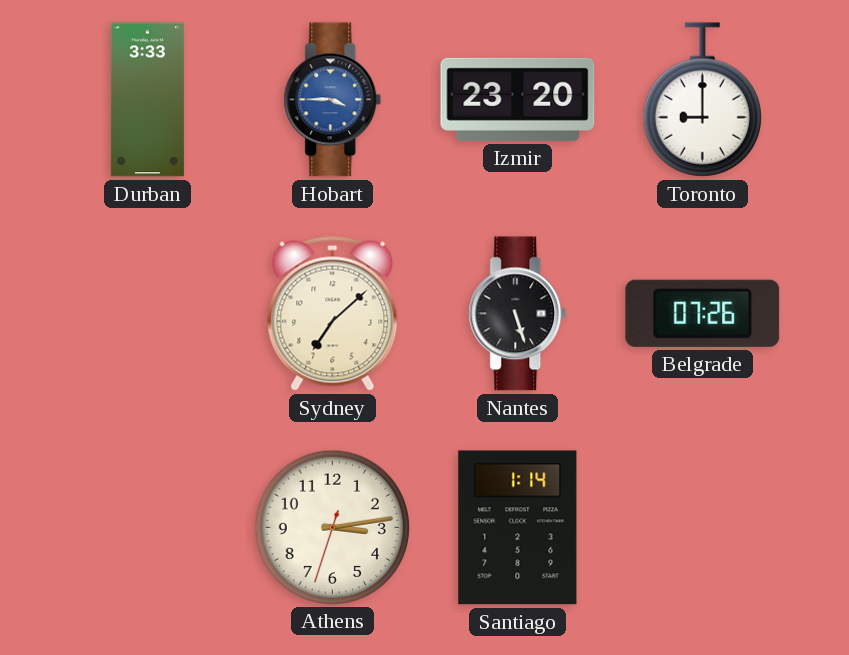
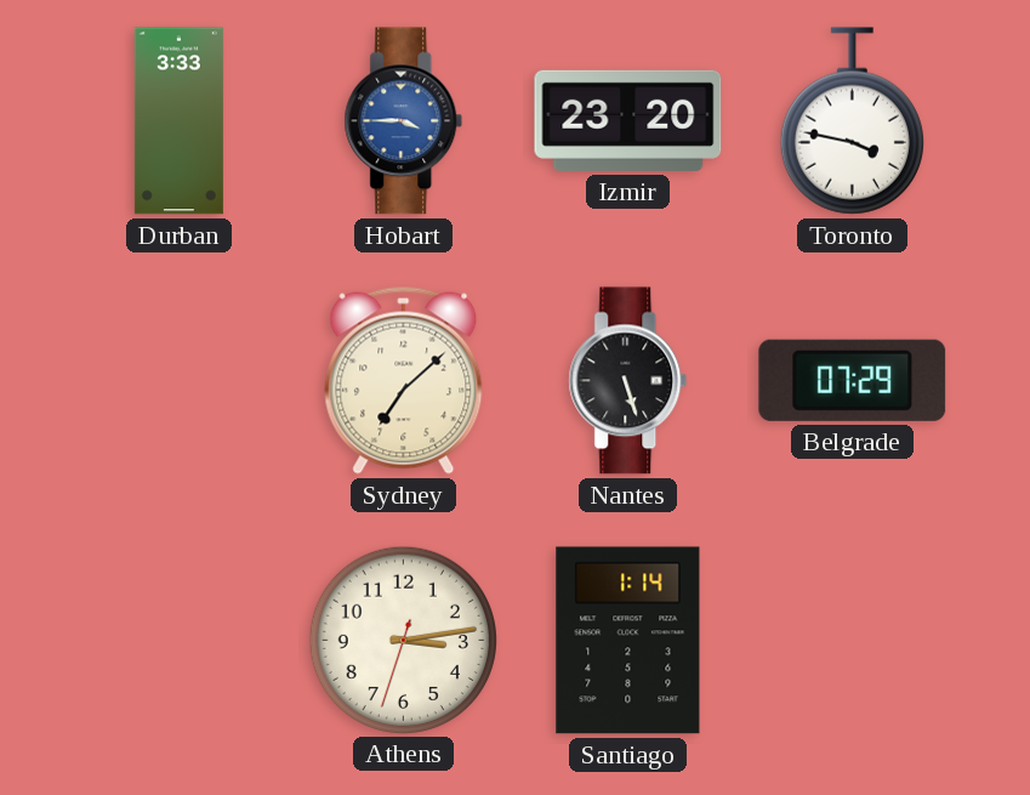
Toronto: 9:00 -> 3:47
Belgrade: 07:26 -> 07:29
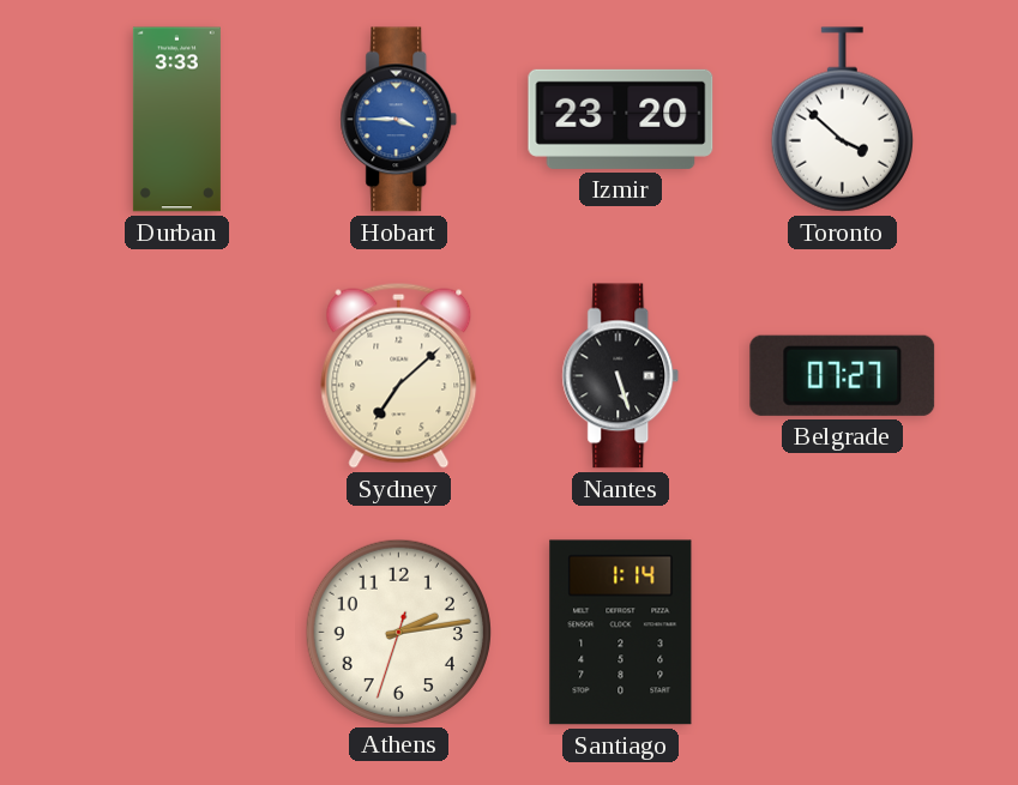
Toronto: 3:47 -> 3:52
Belgrade: 07:29 -> 07:27
Athens: 3:13 -> 2:13
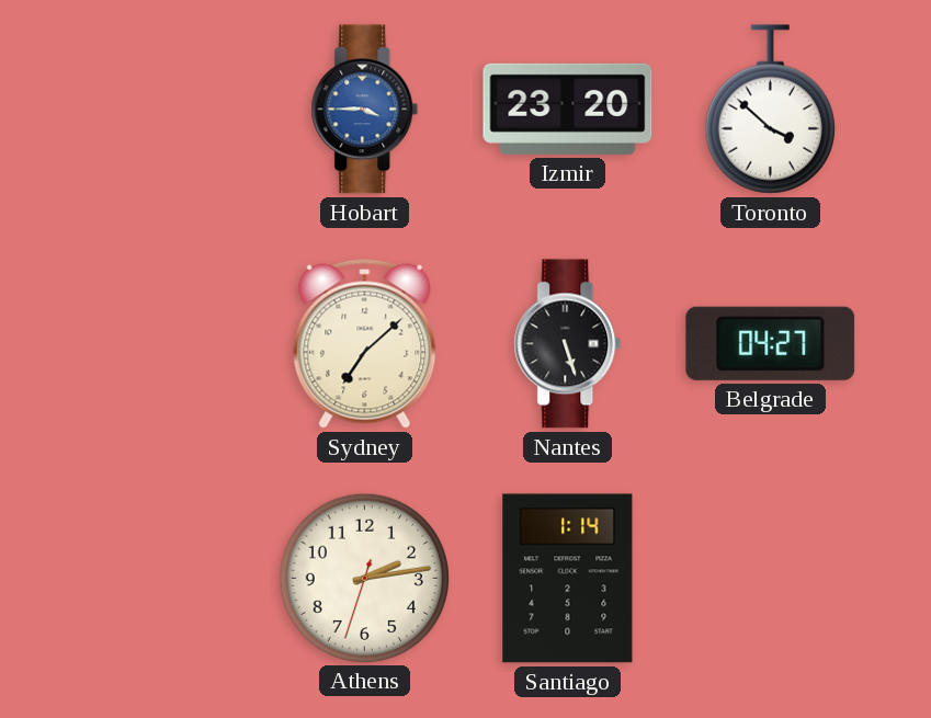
Durban: 3:33 -> none
Belgrade: 07:27 -> 04:27
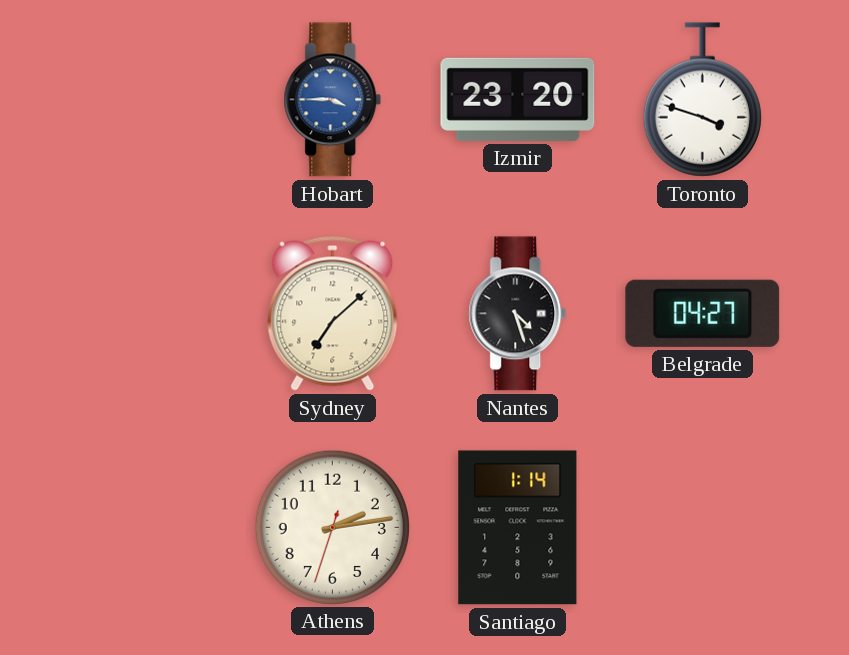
Toronto: 3:52 -> 3:48
Nantes: 5:27 -> 4:27
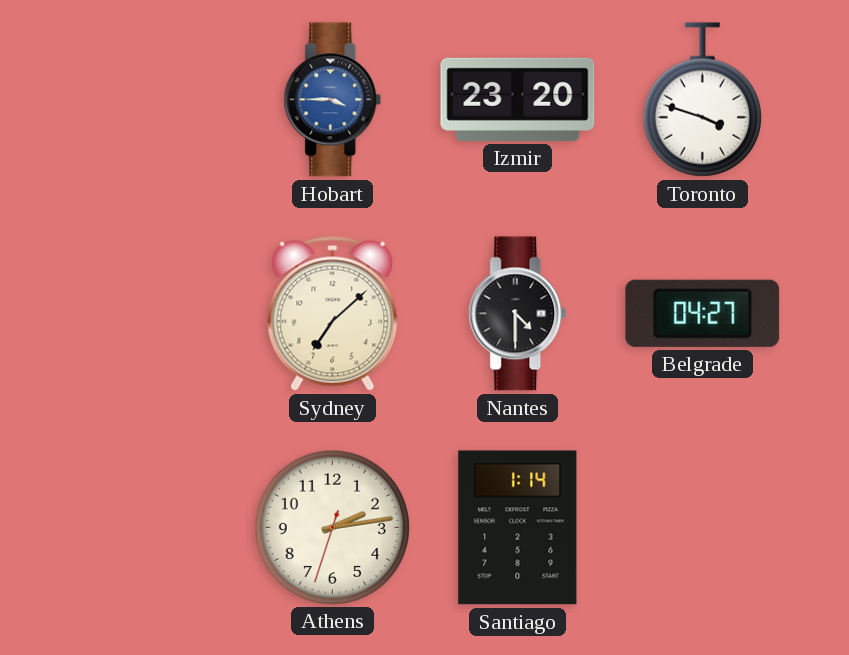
Nantes: 4:27 -> 4:30
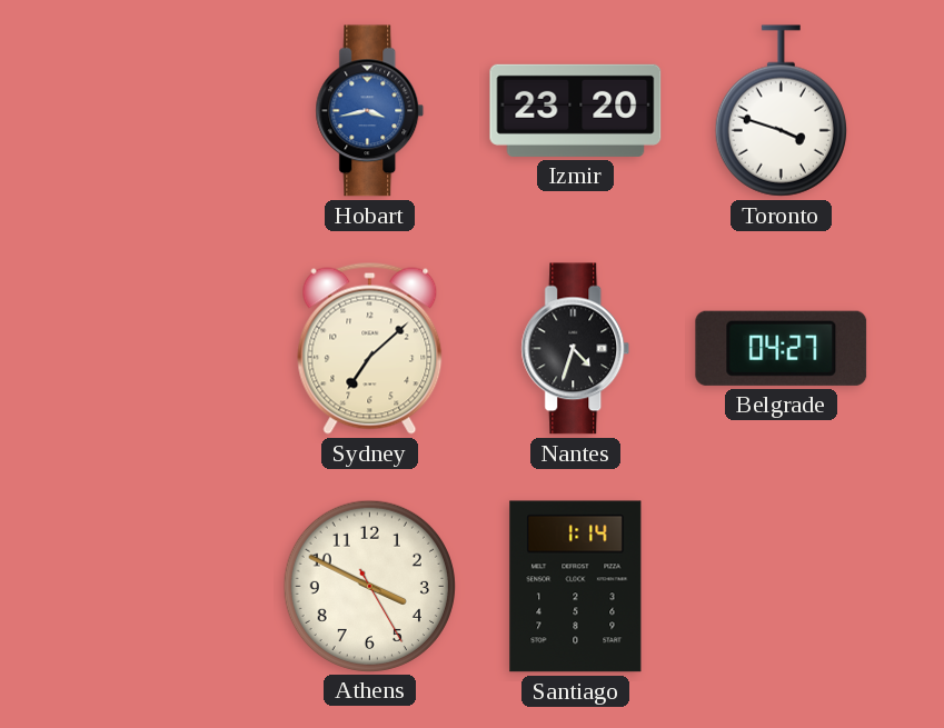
Hobart: 3:45 -> 3:43
Nantes: 4:30 -> 4:33
Athens: 2:13 -> 3:49
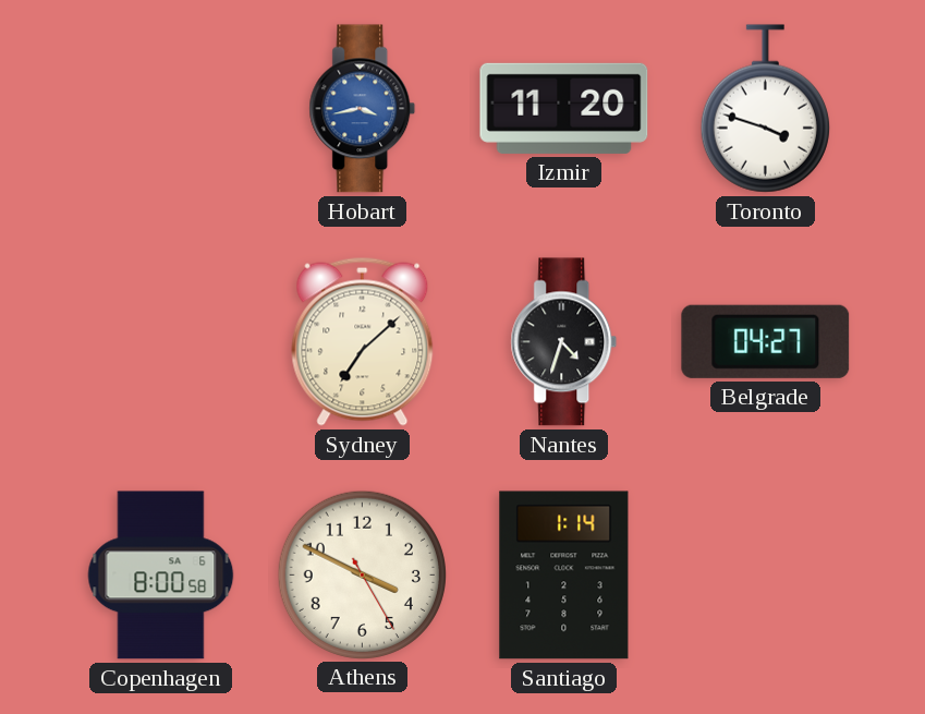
Izmir: 23:20 -> 11:20
Copenhagen: none -> 8:00
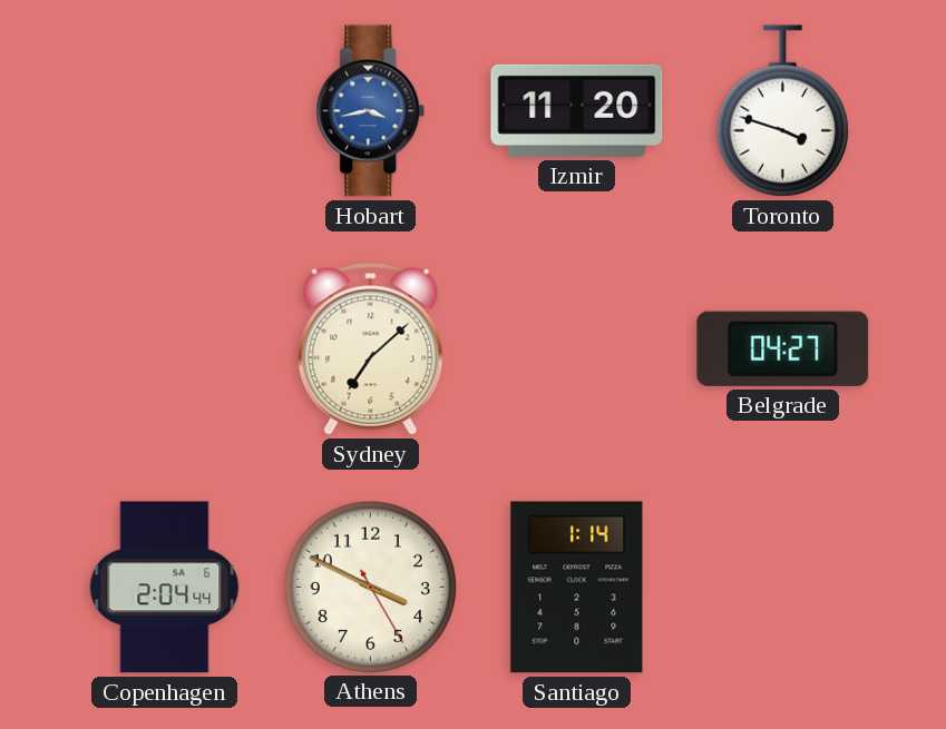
Nantes: 4:33 -> none
Copenhagen: 8:00 -> 2:04
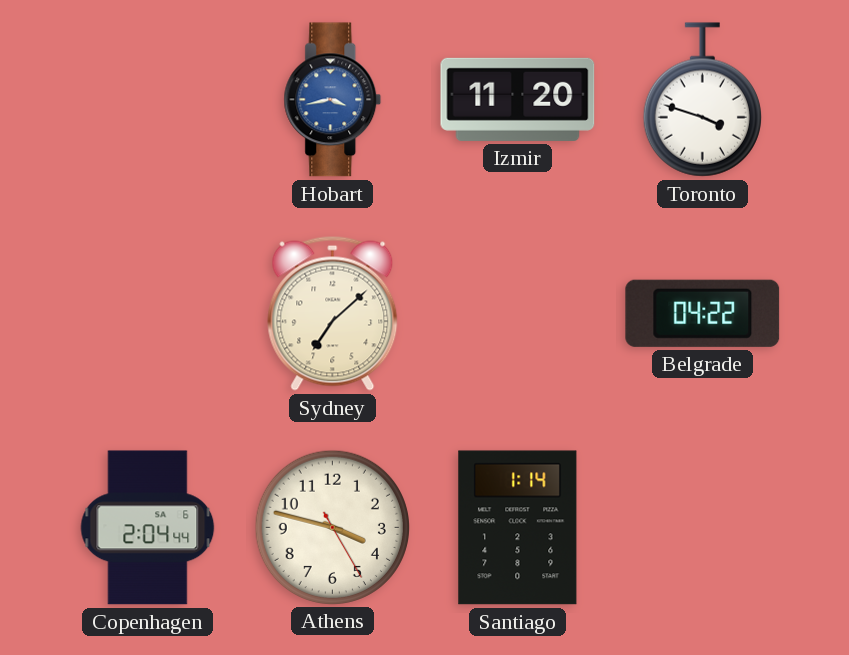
Belgrade: 04:27 -> 04:22
Athens: 3:49 -> 3:47
